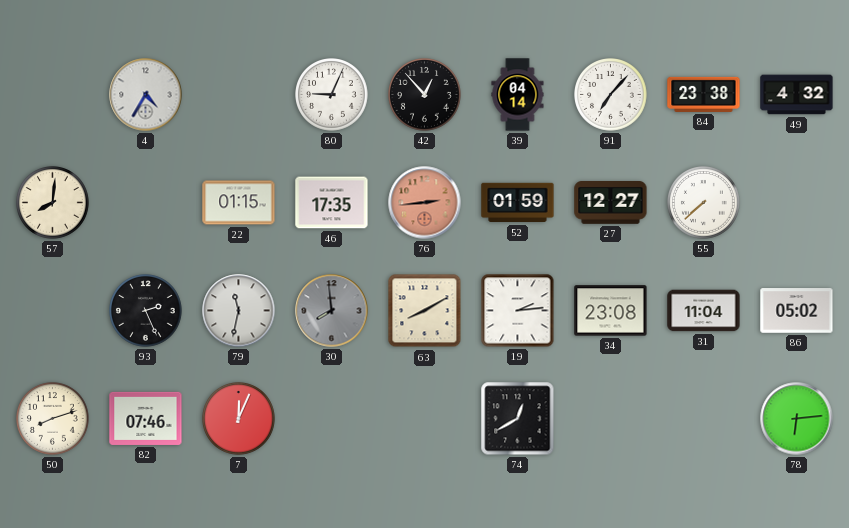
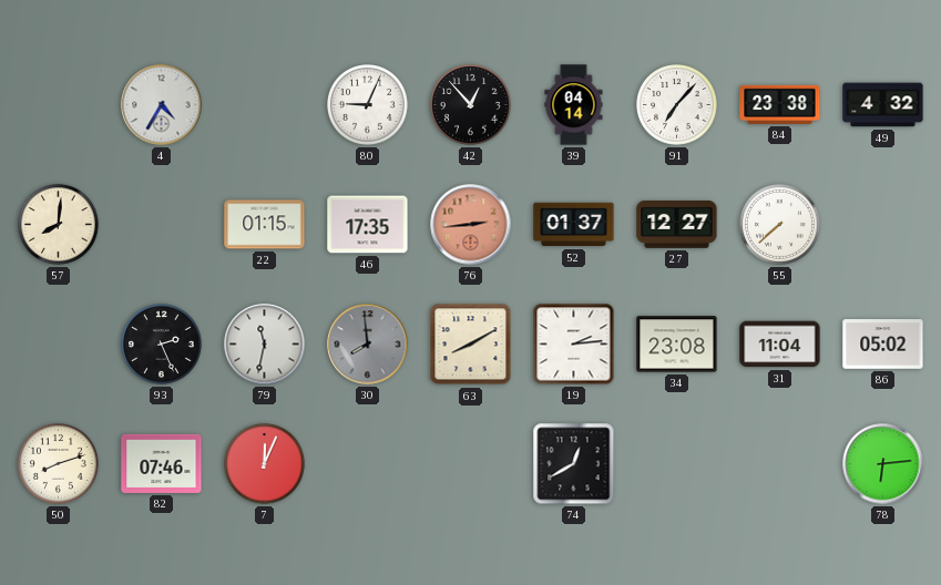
52: 01:59 -> 01:37
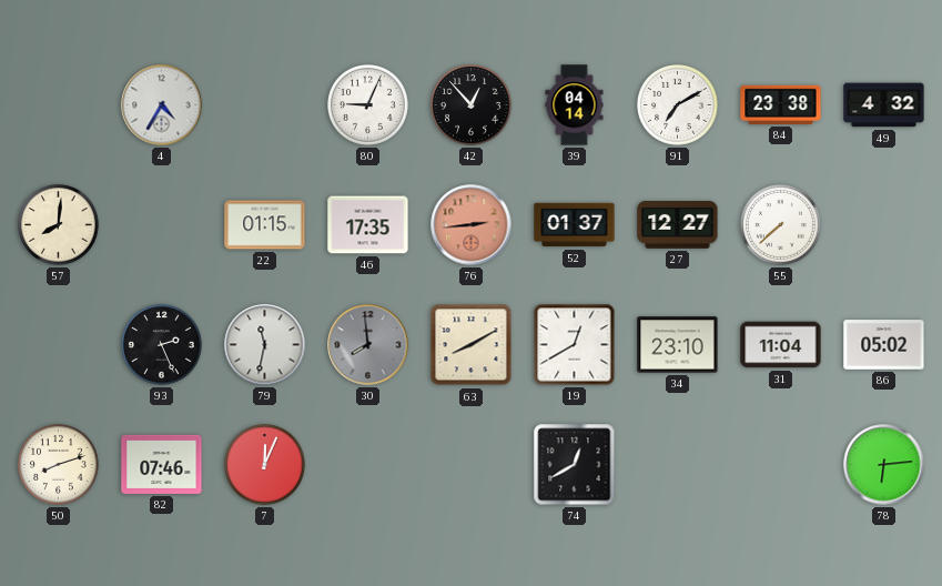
91: 7:07 -> 7:10
19: 2:14 -> 12:40
34: 23:08 -> 23:10
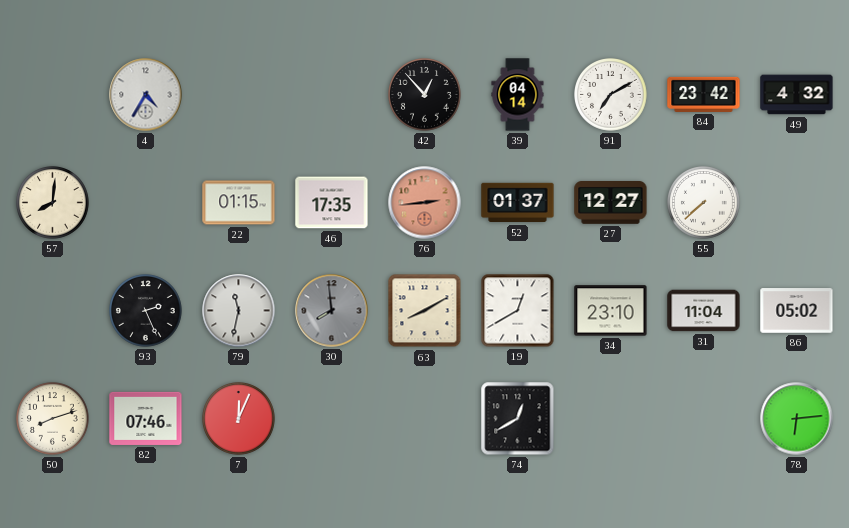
80: 9:04 -> none
84: 23:38 -> 23:42
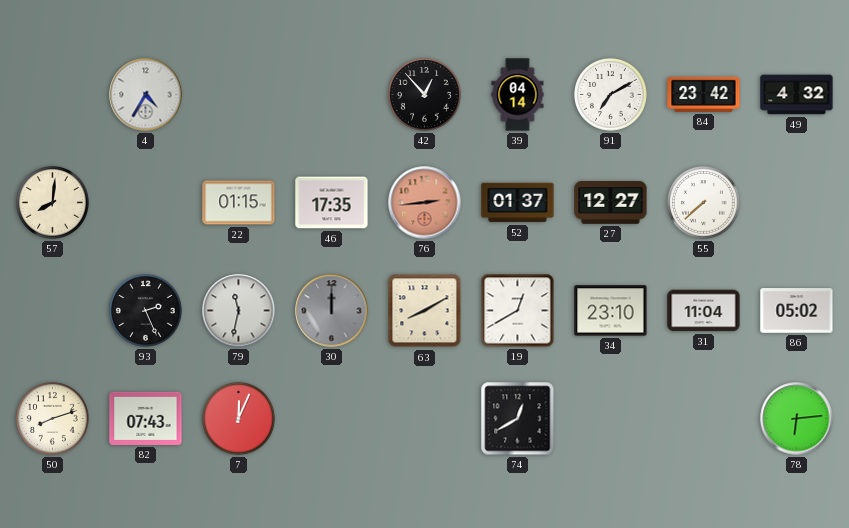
30: 7:59 -> 12:00
82: 07:46 -> 07:43
